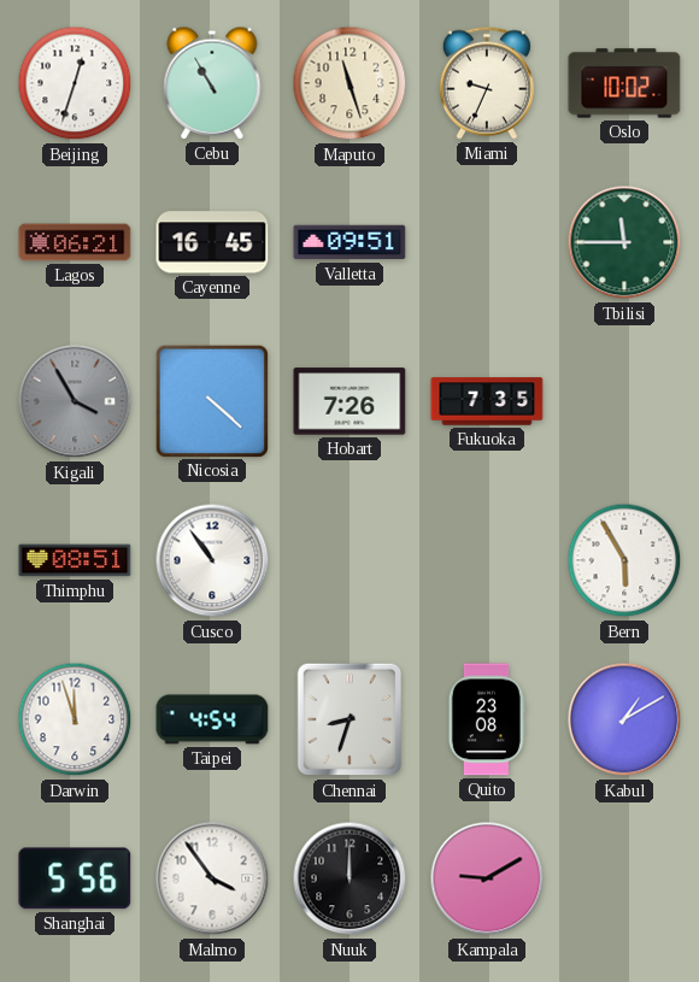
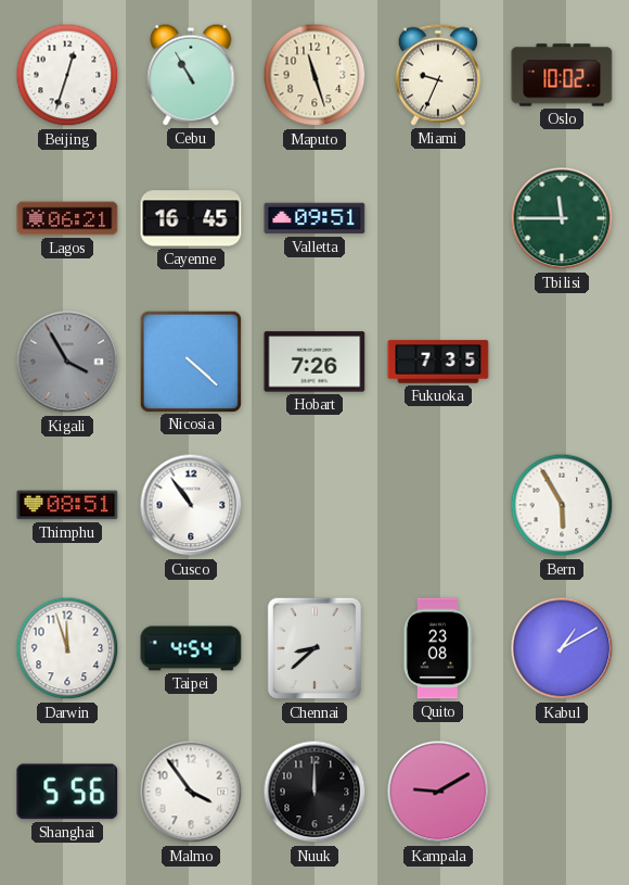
Chennai: 8:33 -> 8:38
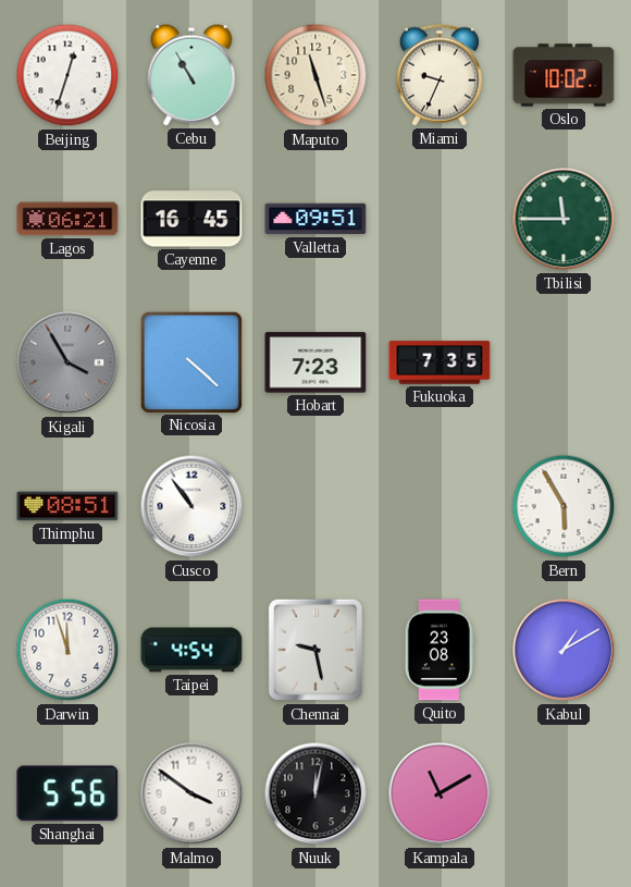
Hobart: 7:26 -> 7:23
Chennai: 8:38 -> 9:28
Malmo: 3:54 -> 3:51
Nuuk: 12:00 -> 12:02
Kampala: 9:10 -> 11:10
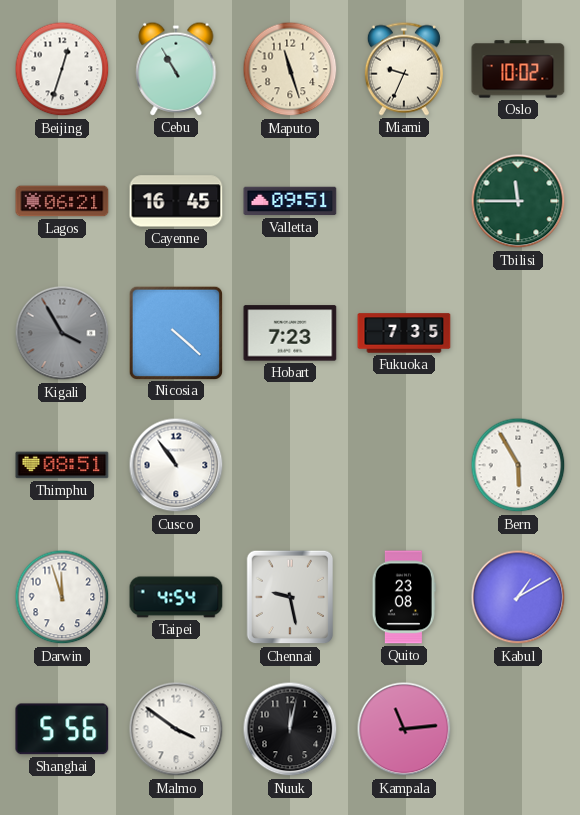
Kampala: 11:10 -> 11:14
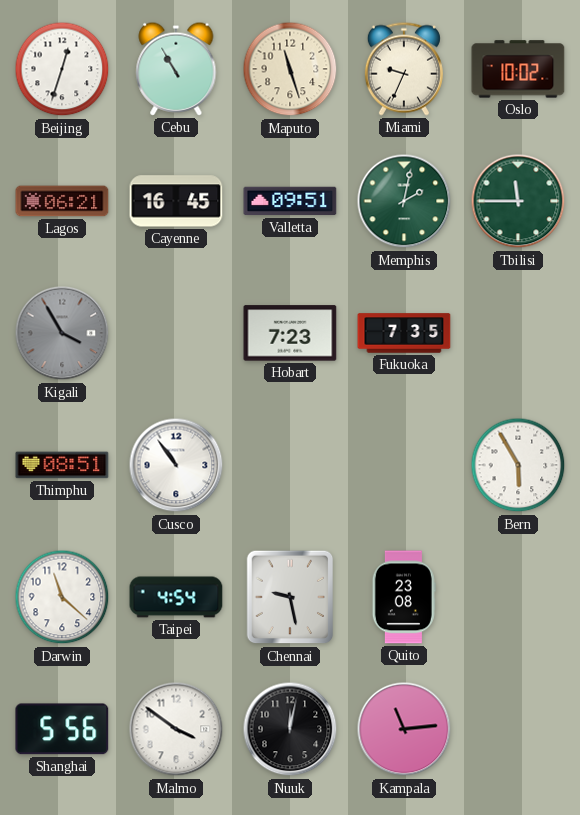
Memphis: none -> 2:02
Nicosia: 4:22 -> none
Darwin: 11:57 -> 11:22
Kabul: 1:10 -> none
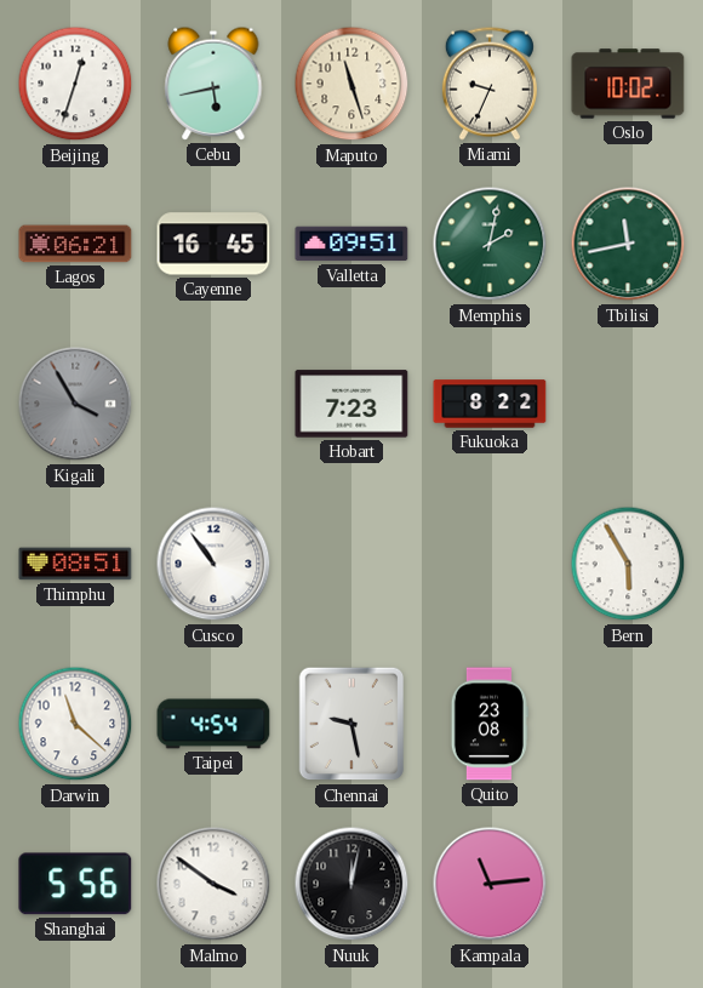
Cebu: 10:55 -> 5:43
Tbilisi: 11:45 -> 11:43
Fukuoka: 7:35 -> 8:22
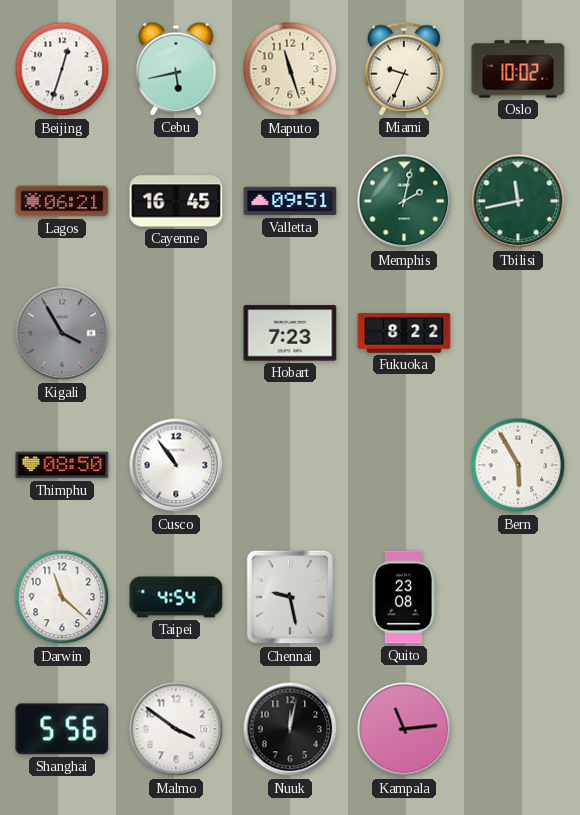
Thimphu: 08:51 -> 08:50
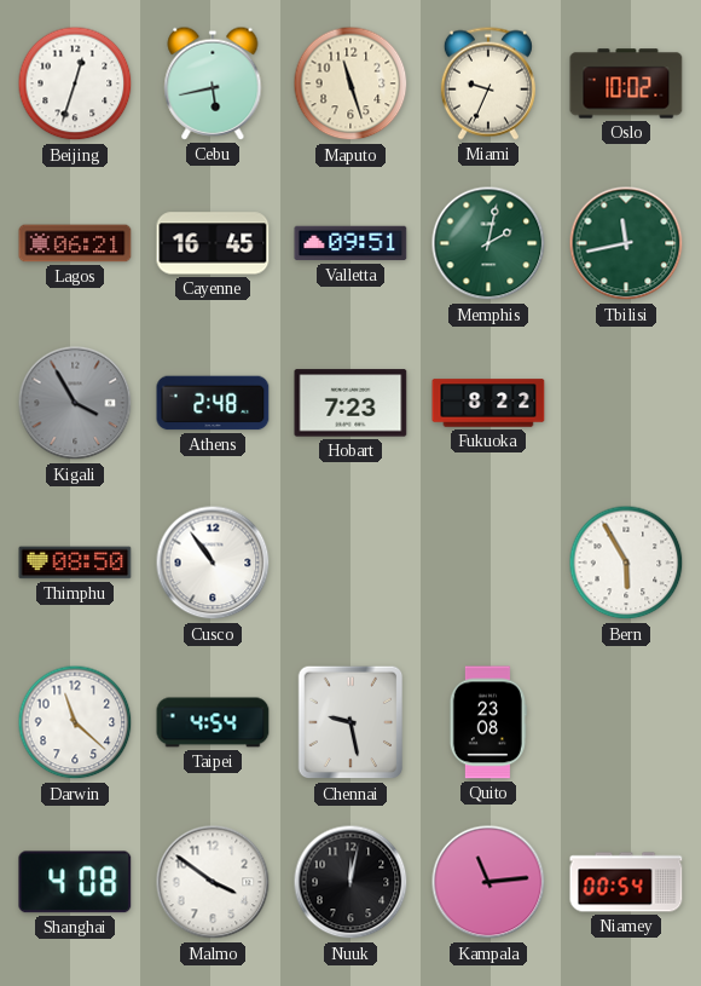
Athens: none -> 2:48
Shanghai: 5:56 -> 4:08
Niamey: none -> 00:54
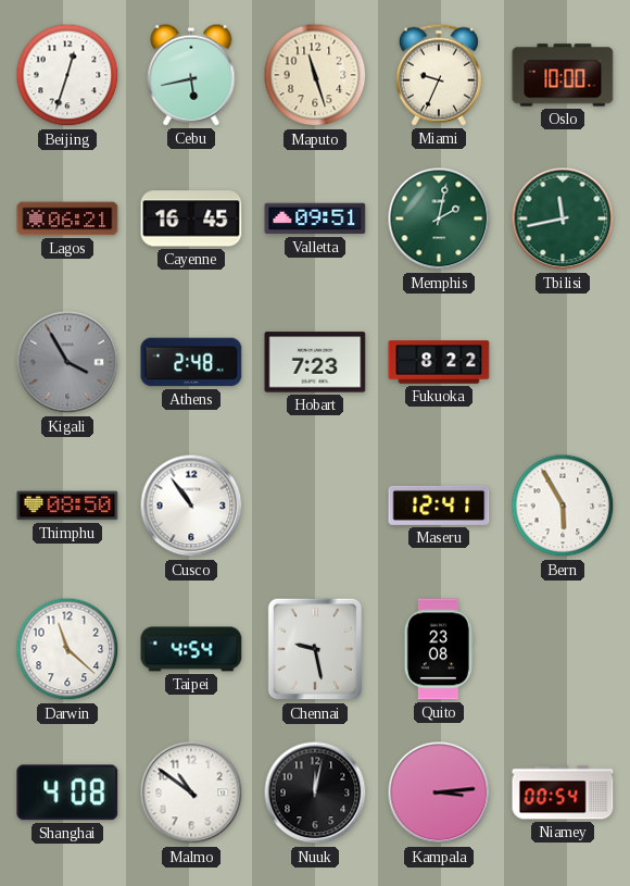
Oslo: 10:02 -> 10:00
Maseru: none -> 12:41
Malmo: 3:51 -> 10:51
Kampala: 11:14 -> 3:14
